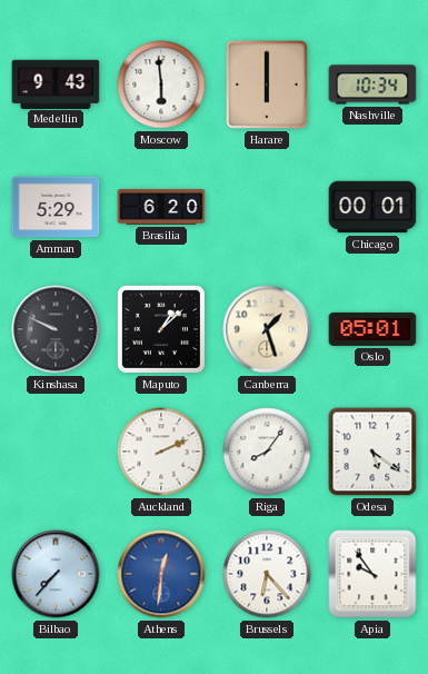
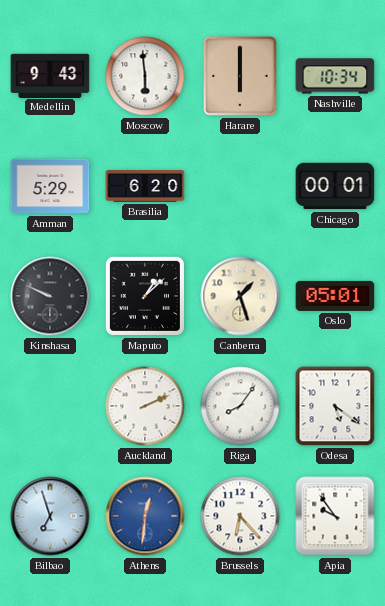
Bilbao: 7:37 -> 6:57
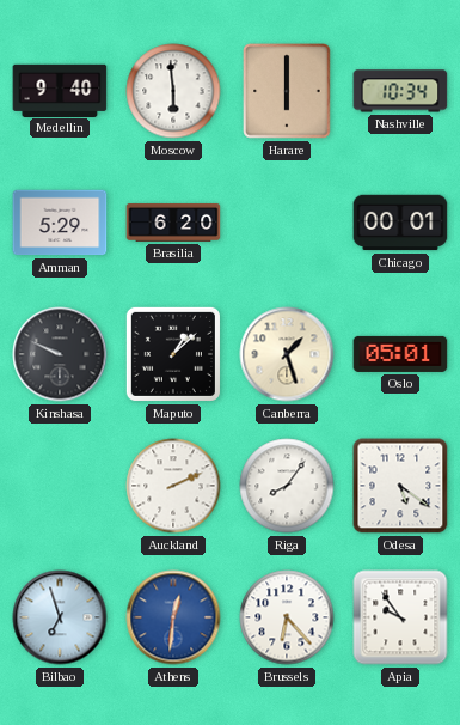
Medellin: 9:43 -> 9:40
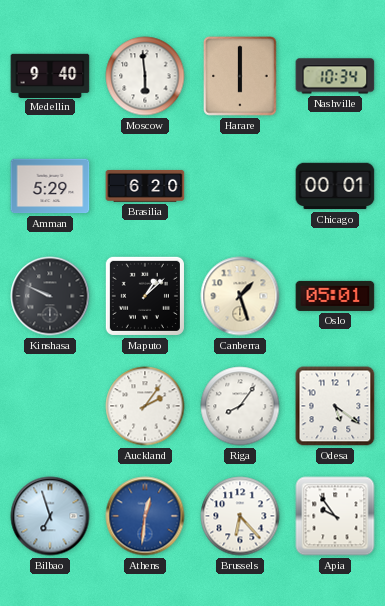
Auckland: 2:11 -> 2:06
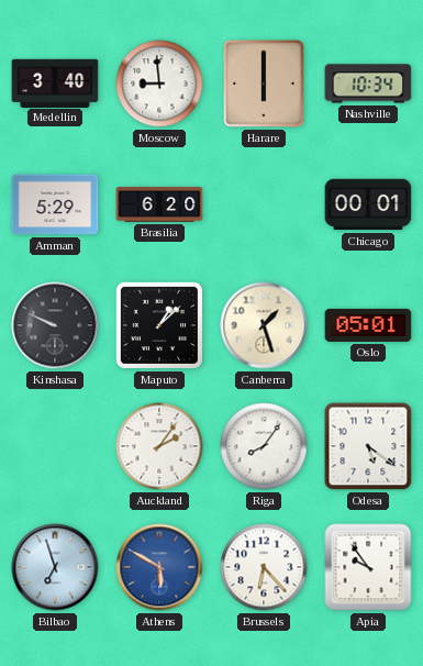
Medellin: 9:40 -> 3:40
Moscow: 5:59 -> 8:59
Athens: 12:31 -> 5:50
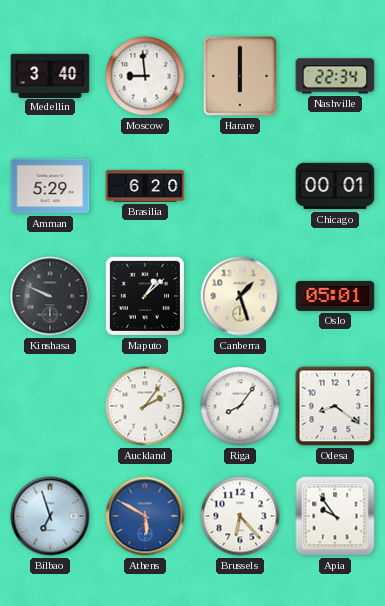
Nashville: 10:34 -> 22:34
Odesa: 5:21 -> 8:21
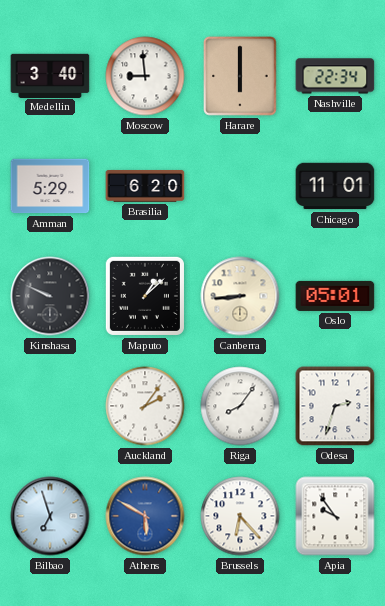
Chicago: 00:01 -> 11:01
Canberra: 1:27 -> 8:44
Odesa: 8:21 -> 2:33
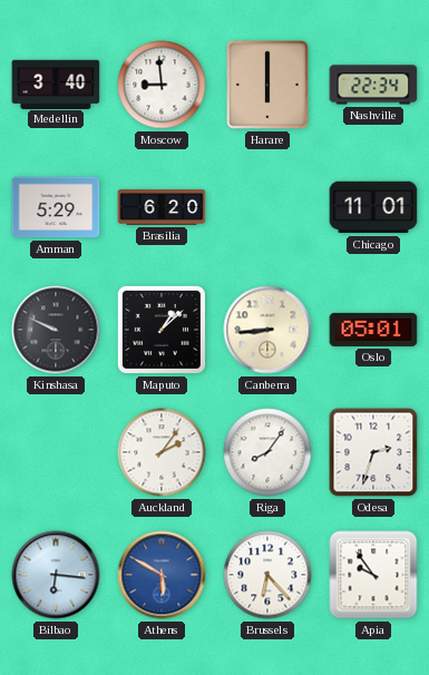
Bilbao: 6:57 -> 6:16
